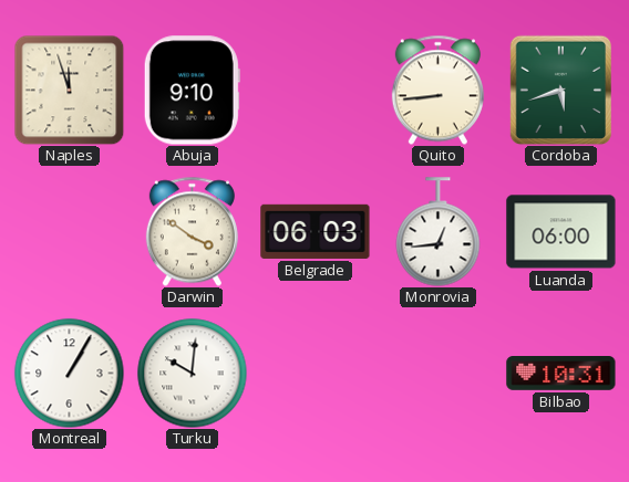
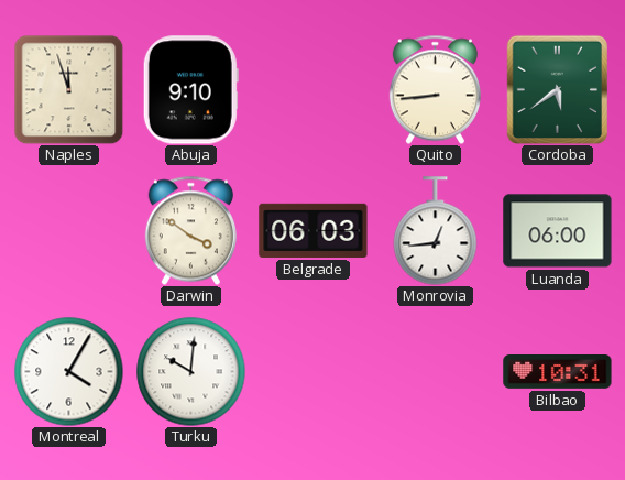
Cordoba: 5:42 -> 5:39
Montreal: 1:05 -> 4:05
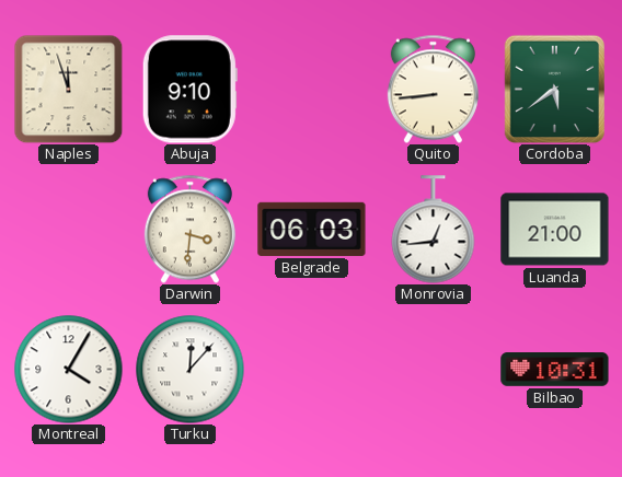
Darwin: 3:51 -> 3:31
Luanda: 06:00 -> 21:00
Turku: 10:01 -> 12:07
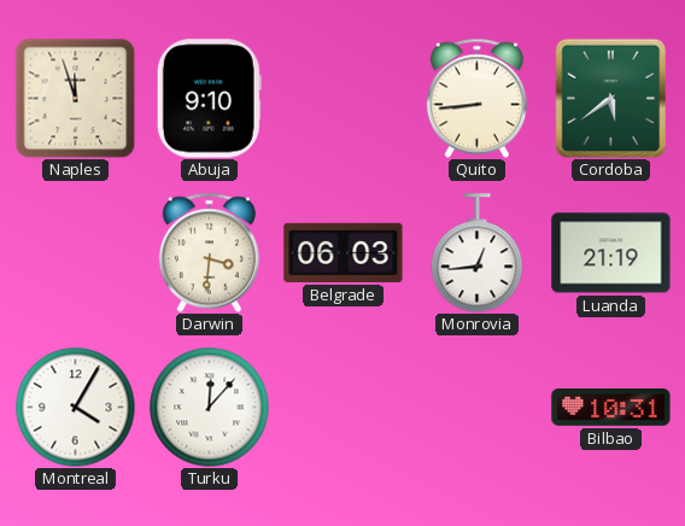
Luanda: 21:00 -> 21:19
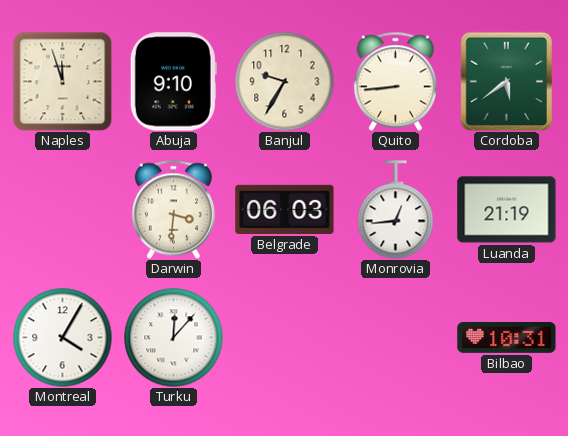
Banjul: none -> 9:35
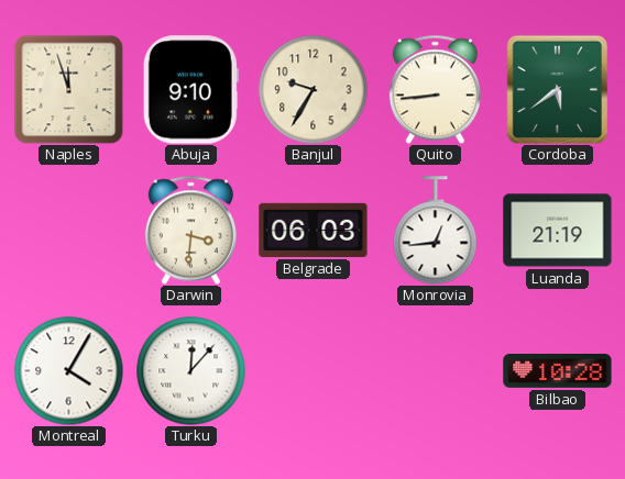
Bilbao: 10:31 -> 10:28
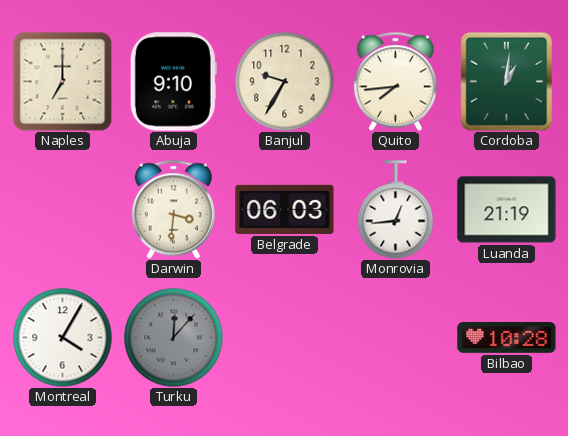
Naples: 11:57 -> 7:00
Quito: 8:44 -> 7:44
Cordoba: 5:39 -> 1:01
Turku dial: white -> grey
